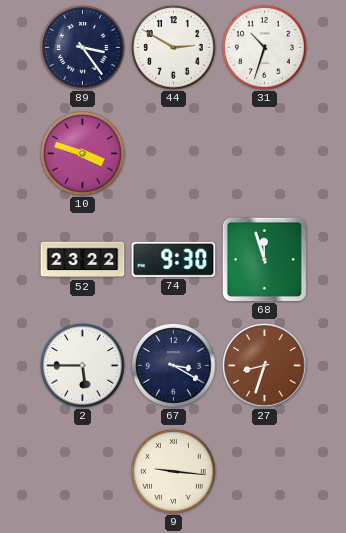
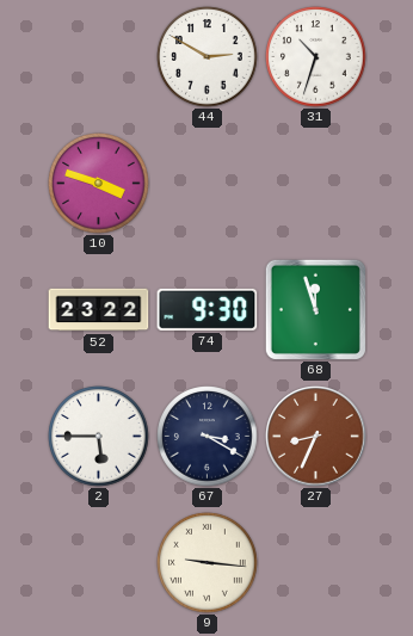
89: 3:24 -> none
27: 8:33 -> 8:34
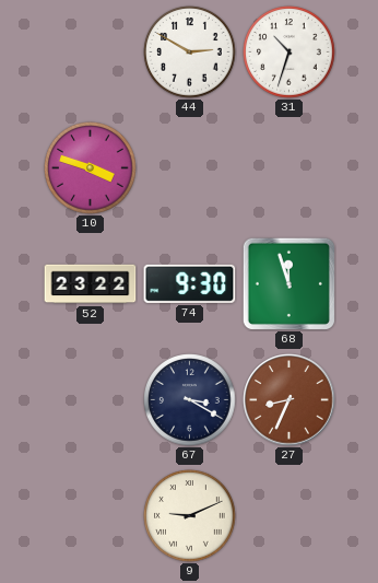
2: 5:45 -> none
9: 9:16 -> 9:11
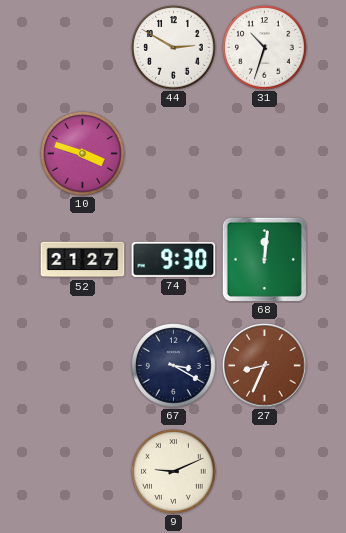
52: 23:22 -> 21:27
68: 11:57 -> 12:01
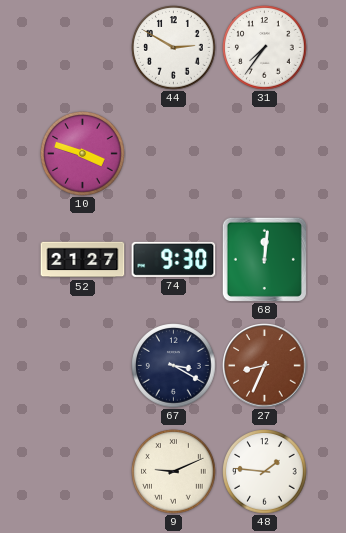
31: 10:33 -> 7:36
48: none -> 1:46
